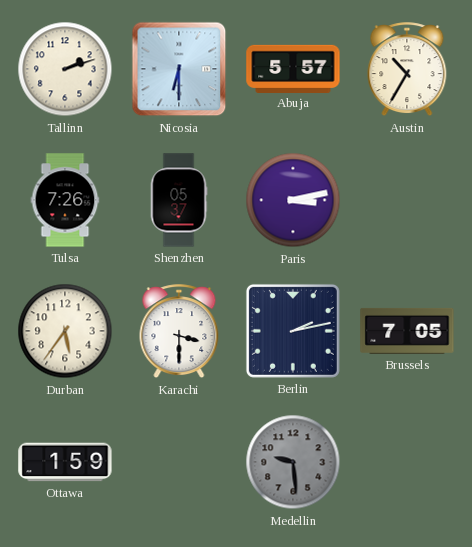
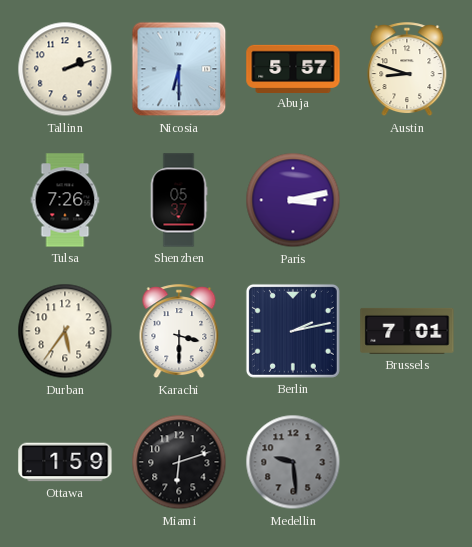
Austin: 10:35 -> 8:48
Brussels: 7:05 -> 7:01
Miami: none -> 6:12
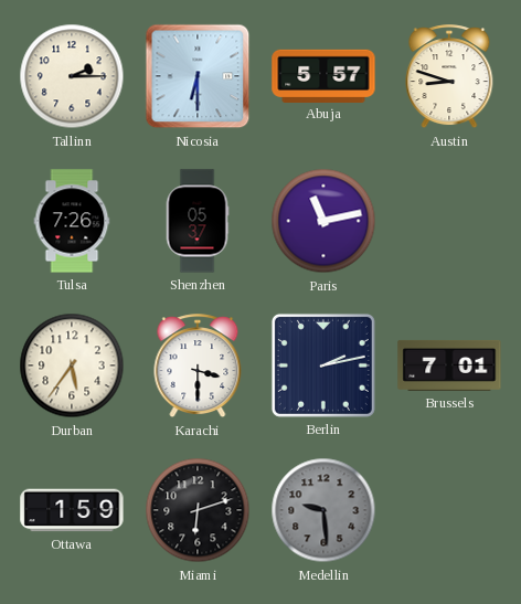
Tallinn: 2:12 -> 2:15
Paris: 3:13 -> 11:13
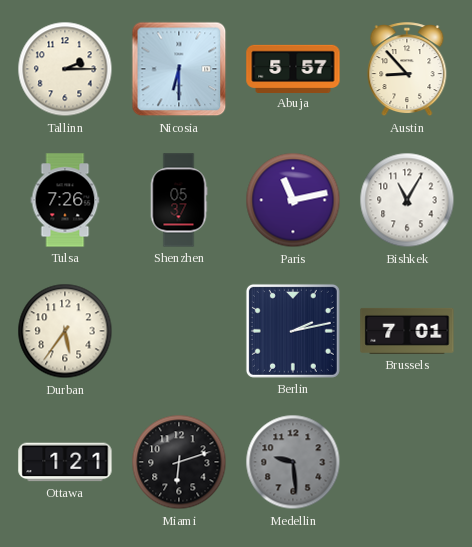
Austin: 8:48 -> 8:53
Bishkek: none -> 11:05
Karachi: 3:30 -> none
Ottawa: 1:59 -> 1:21
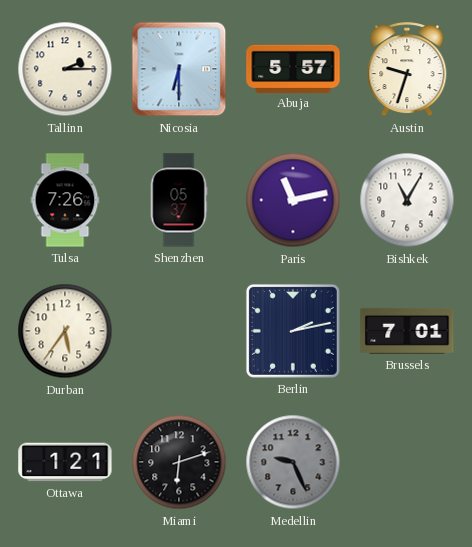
Austin: 8:53 -> 9:33
Medellin: 9:29 -> 9:26
